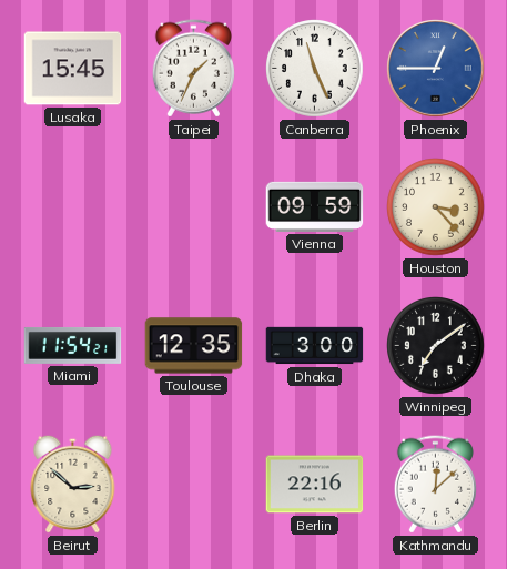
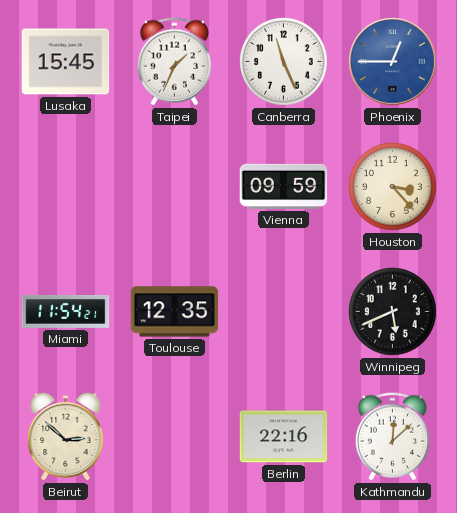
Dhaka: 3:00 -> none
Winnipeg: 7:09 -> 5:41
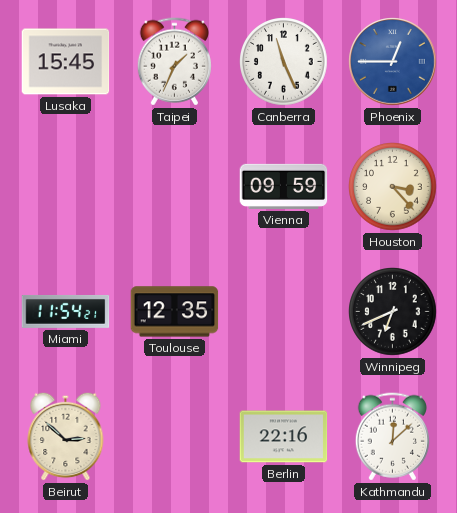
Winnipeg: 5:41 -> 6:41
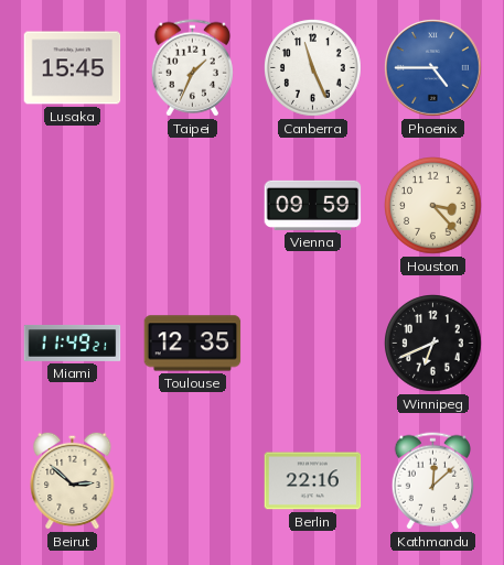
Phoenix: 12:45 -> 4:45
Miami: 11:54 -> 11:49
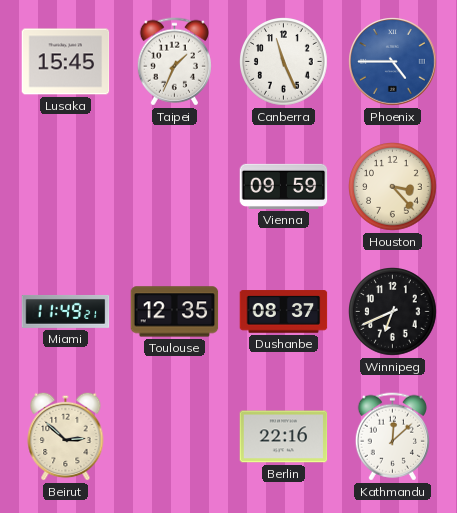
Dushanbe: none -> 08:37
